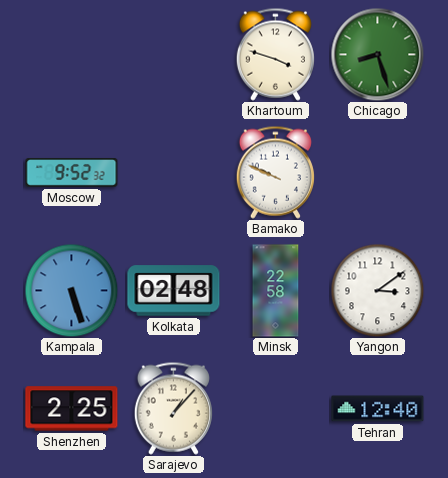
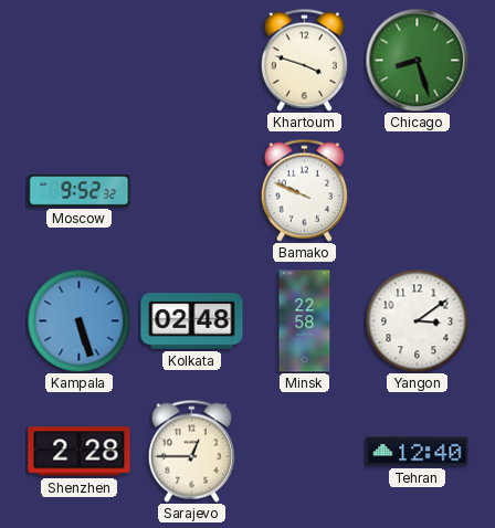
Shenzhen: 2:25 -> 2:28
Sarajevo: 1:07 -> 12:45
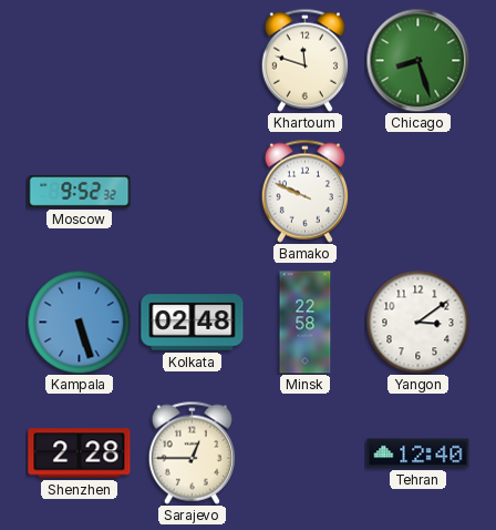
Khartoum: 3:48 -> 11:48
